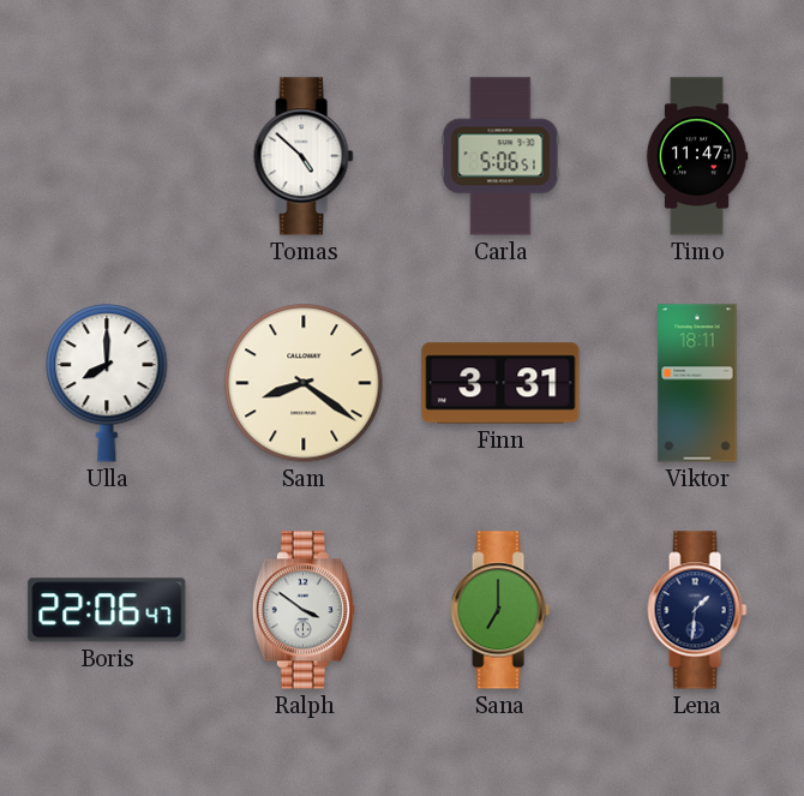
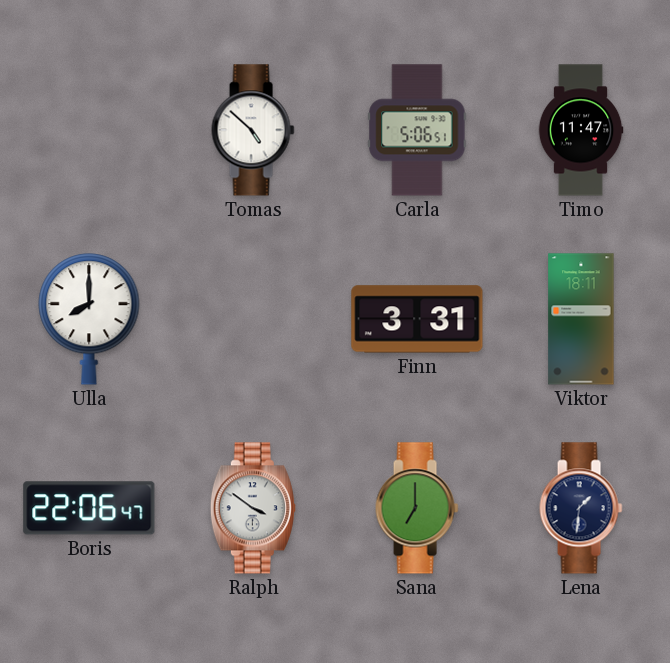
Sam: 8:21 -> none
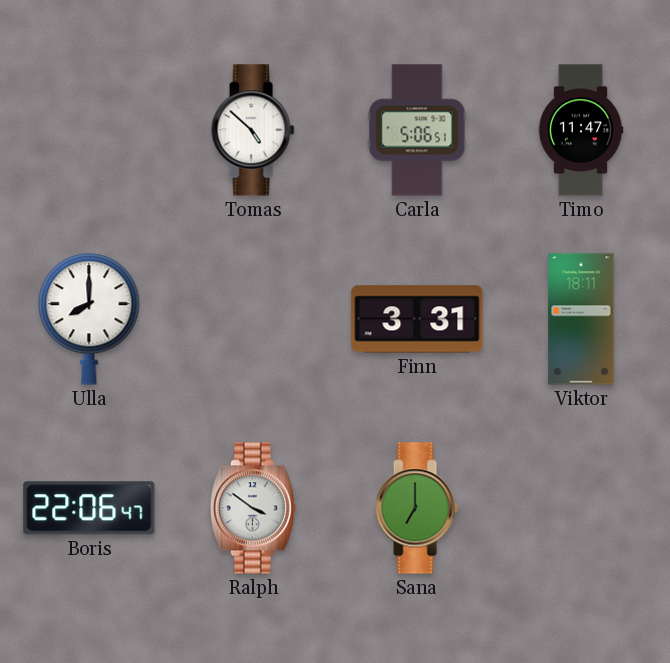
Lena: 1:31 -> none
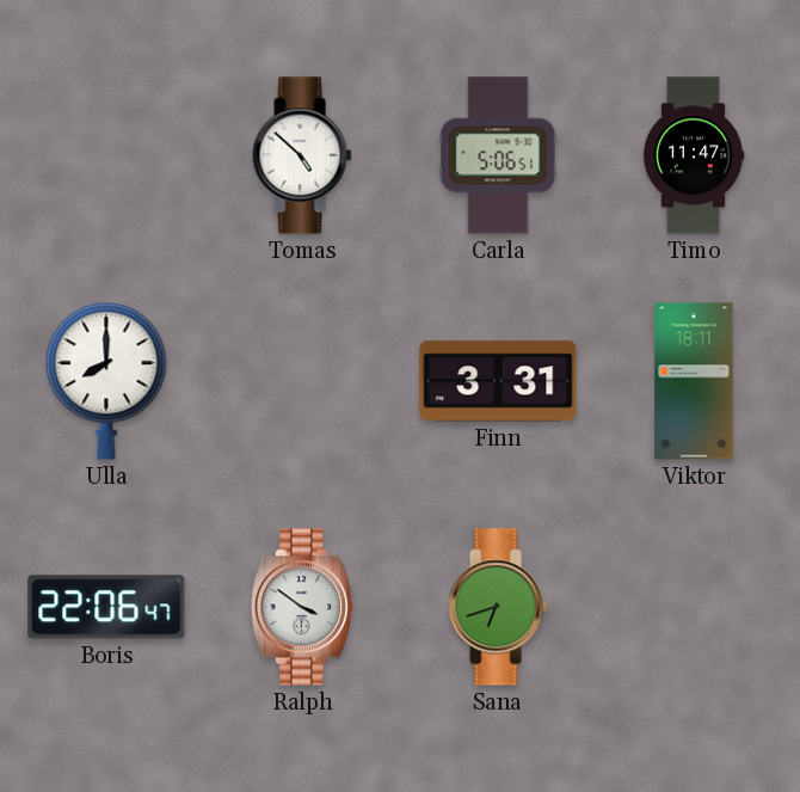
Sana: 7:00 -> 6:42
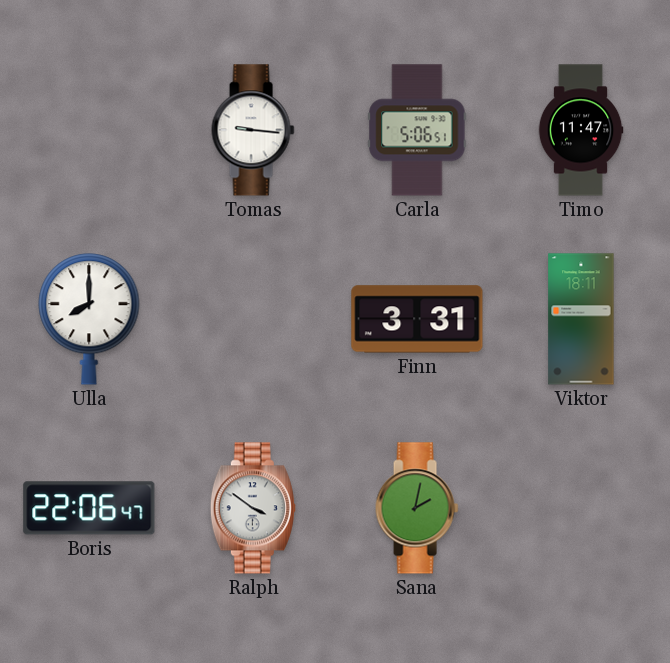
Tomas: 4:52 -> 9:16
Sana: 6:42 -> 2:02
